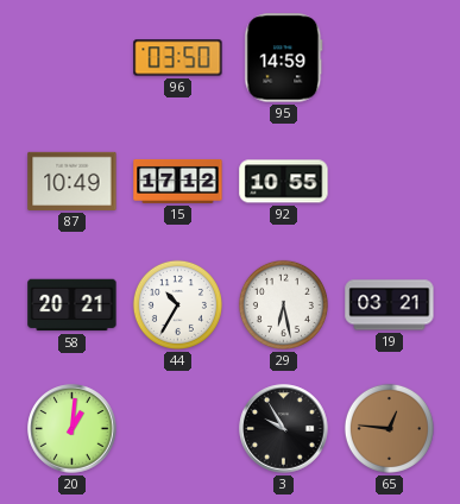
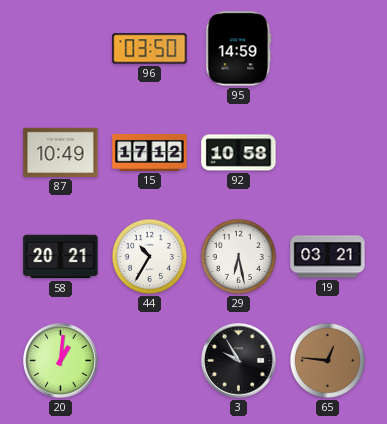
92: 10:55 -> 10:58
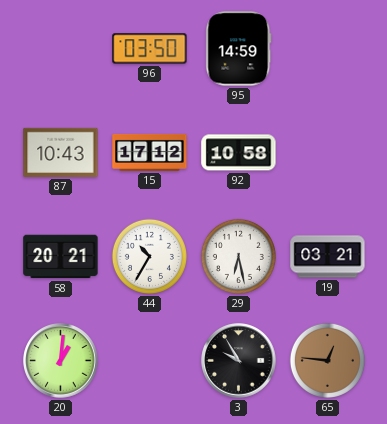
87: 10:49 -> 10:43
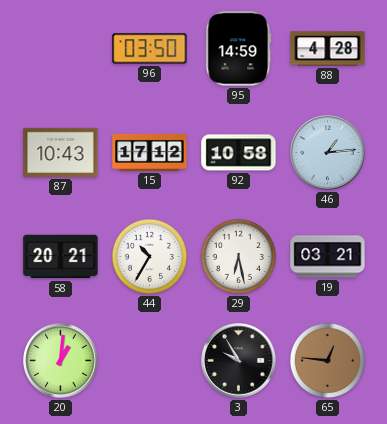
88: none -> 4:28
46: none -> 1:14
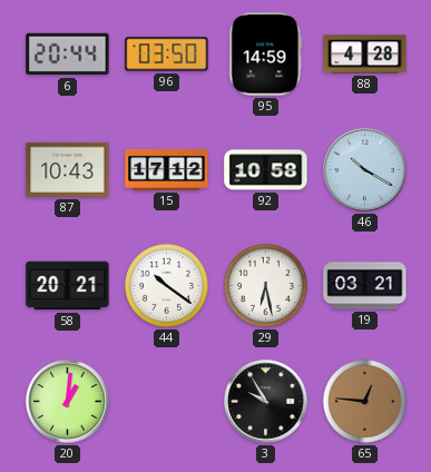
6: none -> 20:44
46: 1:14 -> 10:20
44: 10:35 -> 10:21
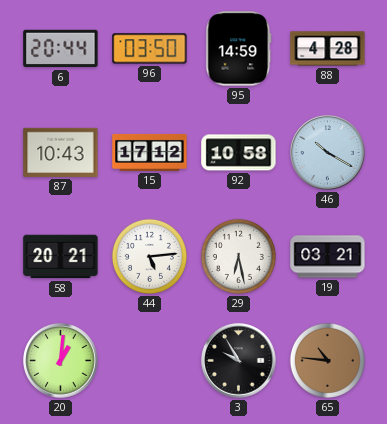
44: 10:21 -> 5:14
65: 12:46 -> 10:46
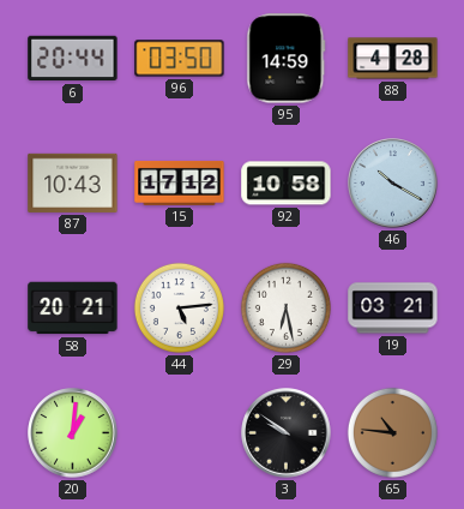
3: 9:55 -> 9:51
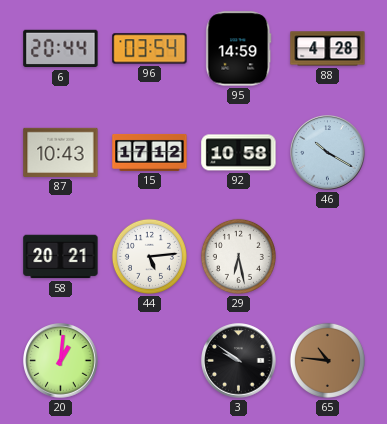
96: 03:50 -> 03:54
19: 03:21 -> none
